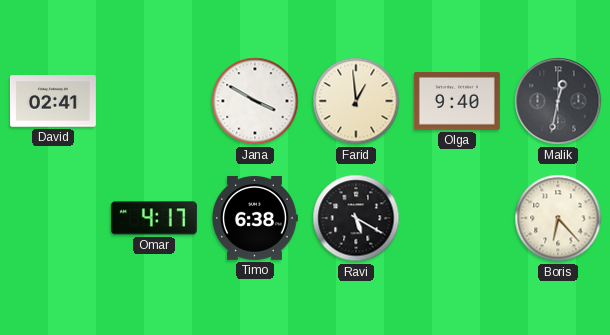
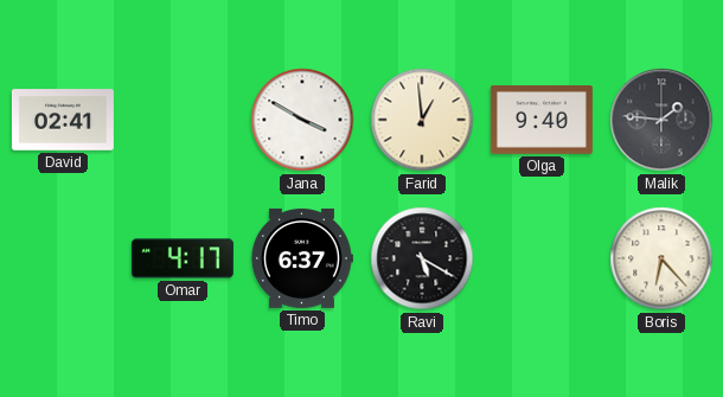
Malik: 12:32 -> 1:46
Timo: 6:38 -> 6:37
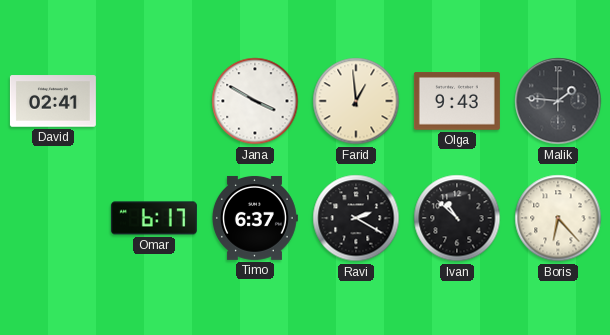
Olga: 9:40 -> 9:43
Omar: 4:17 -> 6:17
Ravi: 5:20 -> 2:20
Ivan: none -> 10:52
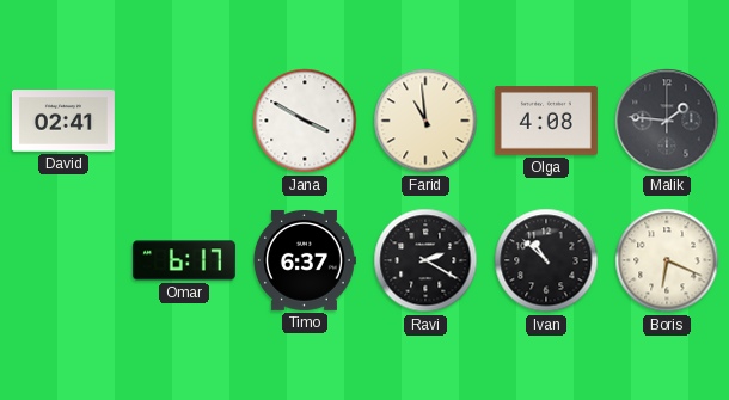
Farid: 12:59 -> 10:59
Olga: 9:43 -> 4:08
Boris: 6:23 -> 6:19
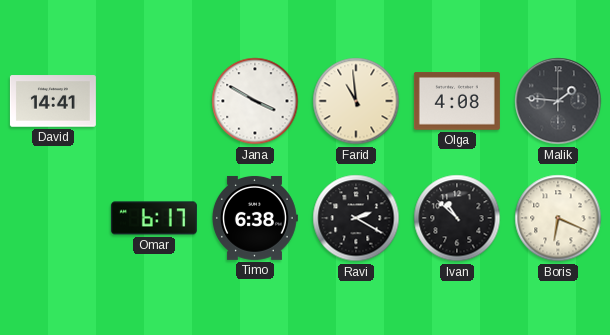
David: 02:41 -> 14:41
Timo: 6:37 -> 6:38
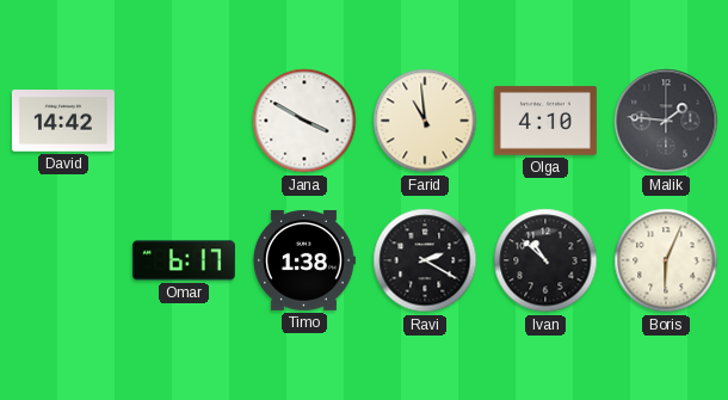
David: 14:41 -> 14:42
Olga: 4:08 -> 4:10
Timo: 6:38 -> 1:38
Boris: 6:19 -> 6:04
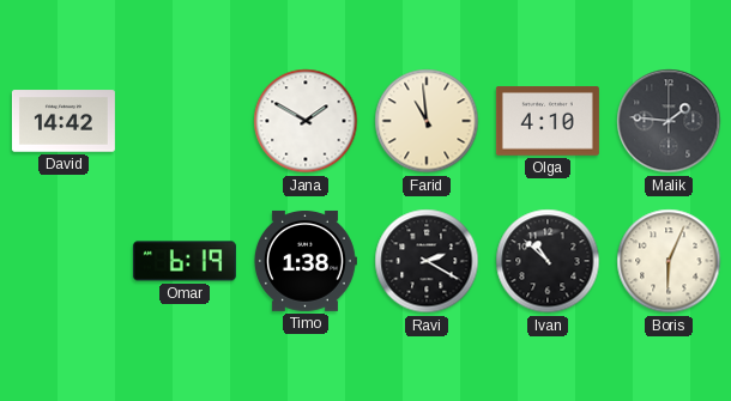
Jana: 3:50 -> 1:50
Omar: 6:17 -> 6:19
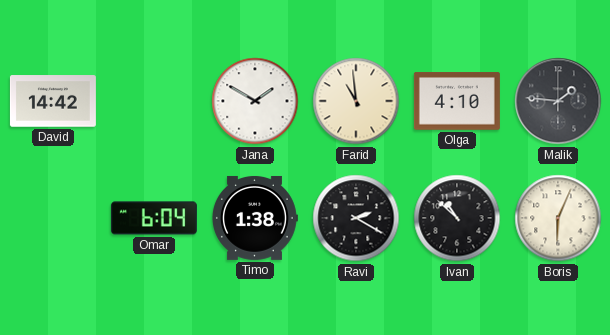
Omar: 6:19 -> 6:04
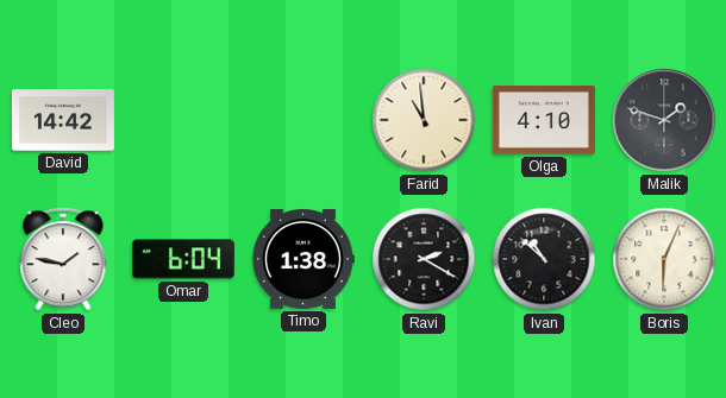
Jana: 1:50 -> none
Malik: 1:46 -> 1:48
Cleo: none -> 1:47
